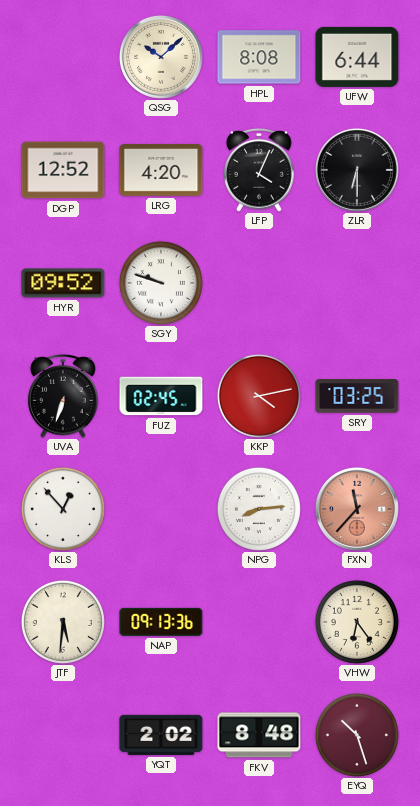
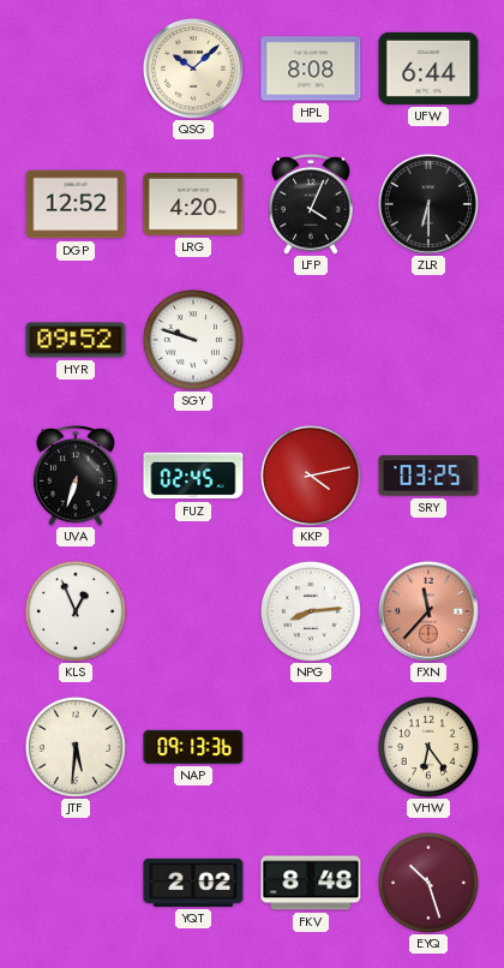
KLS: 12:53 -> 12:56
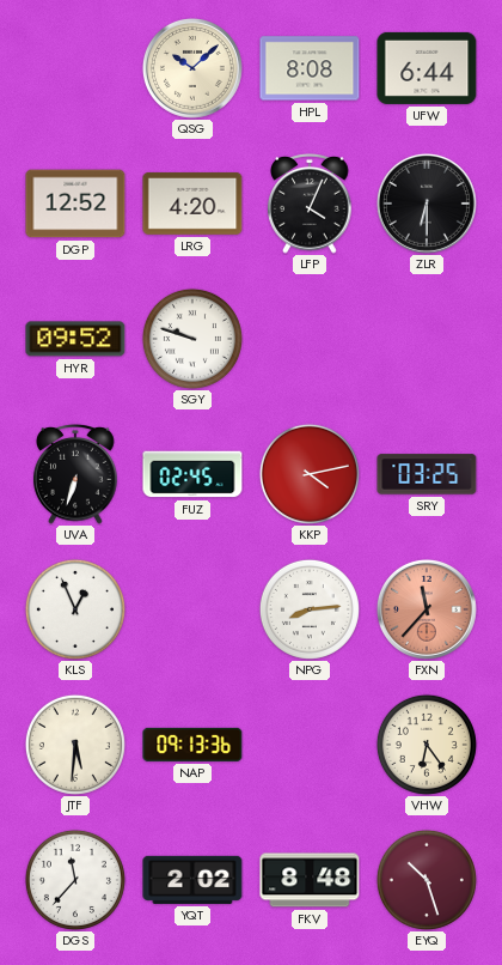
DGS: none -> 11:37
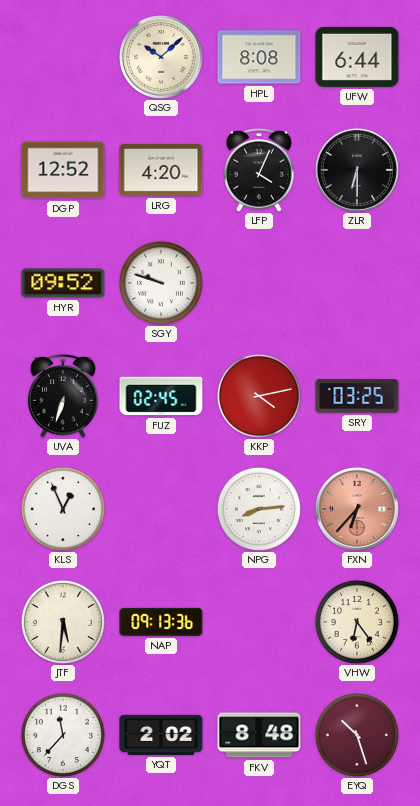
FXN: 11:37 -> 6:37
